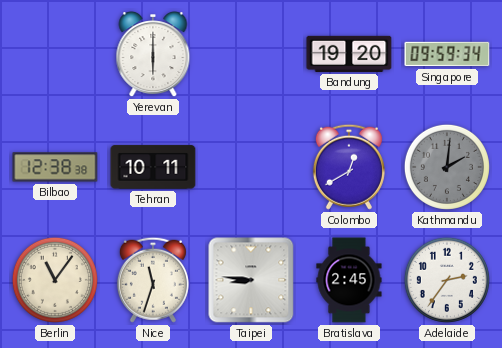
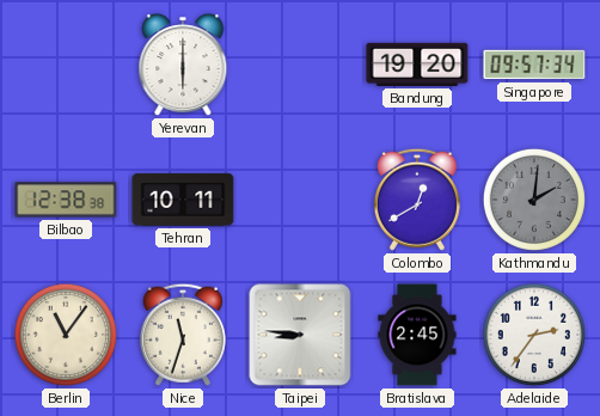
Singapore: 09:59 -> 09:57
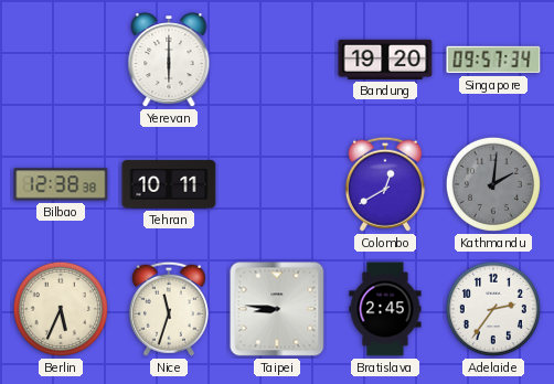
Berlin: 11:06 -> 5:34
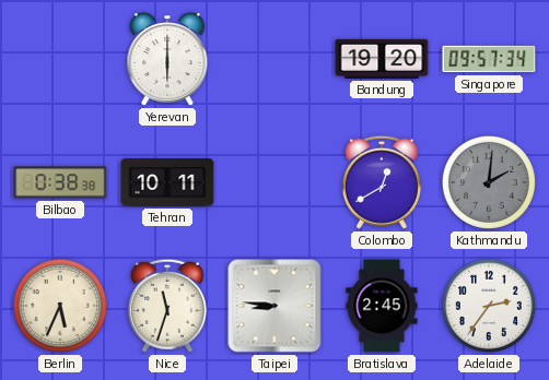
Bilbao: 12:38 -> 0:38
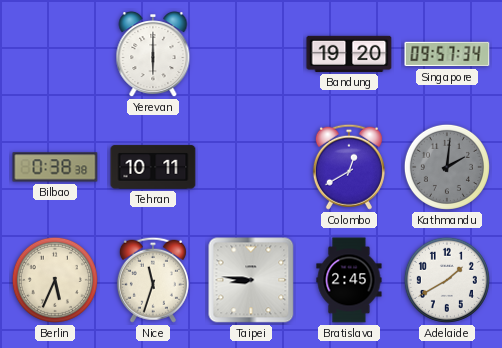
Adelaide: 2:36 -> 1:40
